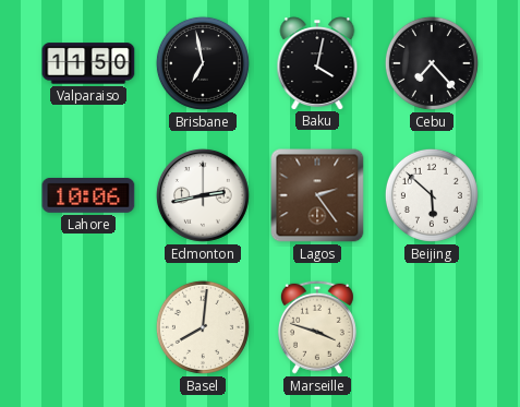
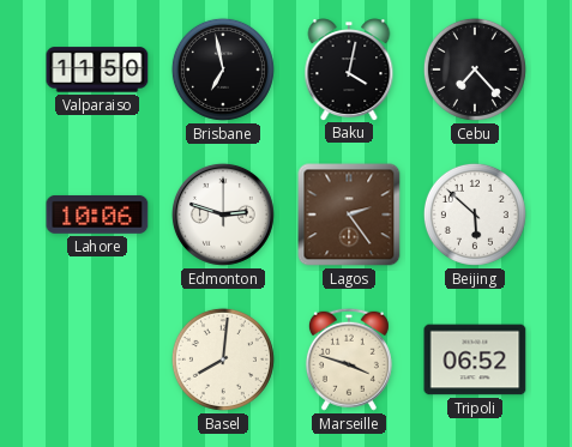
Edmonton: 2:43 -> 2:48
Tripoli: none -> 06:52
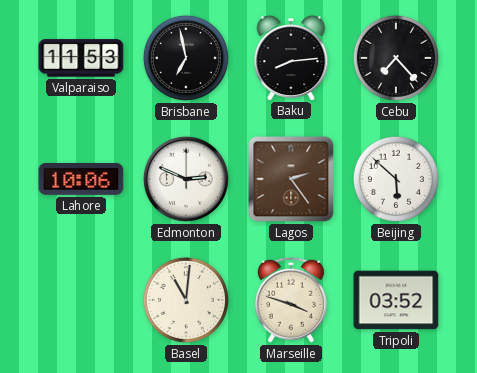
Valparaiso: 11:50 -> 11:53
Baku: 4:02 -> 8:14
Edmonton: 2:48 -> 2:49
Basel: 8:01 -> 11:01
Tripoli: 06:52 -> 03:52
